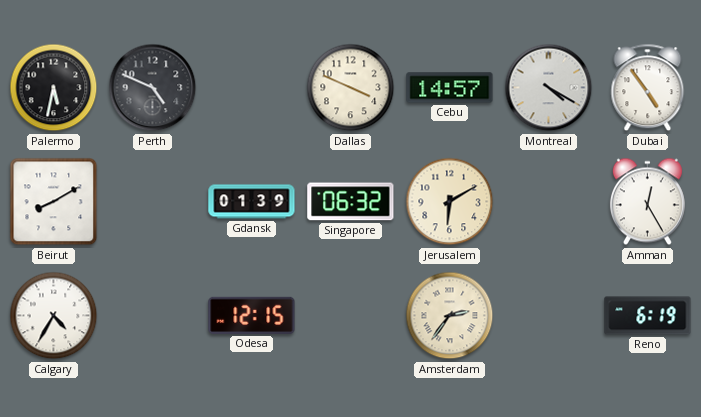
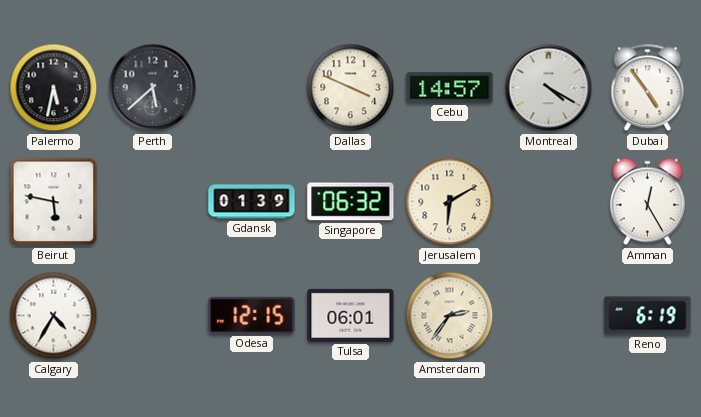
Perth: 4:49 -> 5:38
Beirut: 8:10 -> 5:47
Tulsa: none -> 06:01
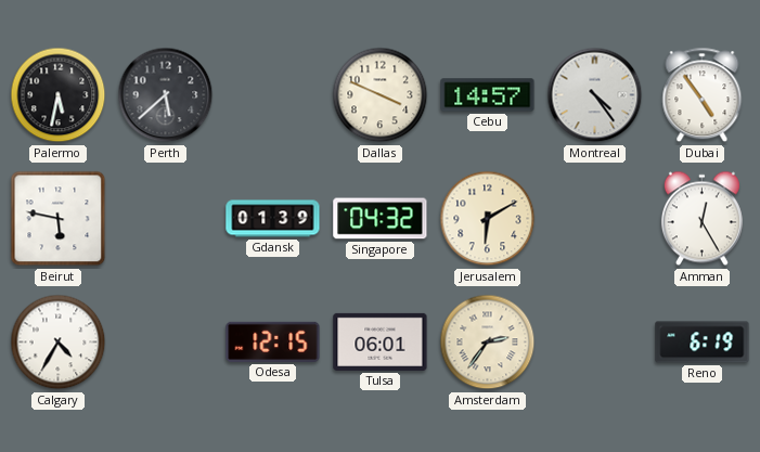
Montreal: 4:20 -> 4:24
Singapore: 06:32 -> 04:32
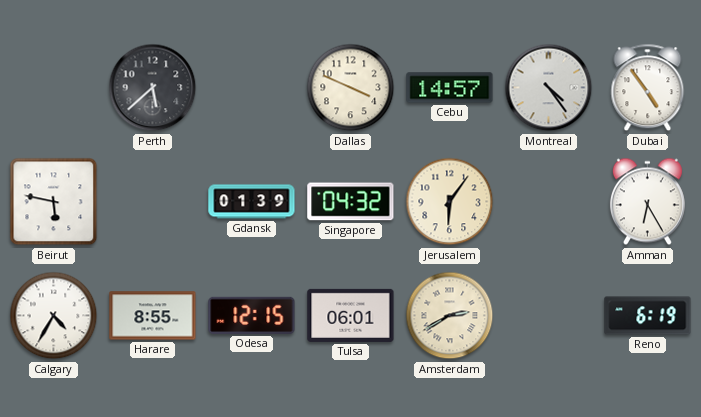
Palermo: 5:32 -> none
Jerusalem: 6:10 -> 6:06
Amman: 12:25 -> 6:25
Harare: none -> 8:55
Amsterdam: 2:36 -> 2:40
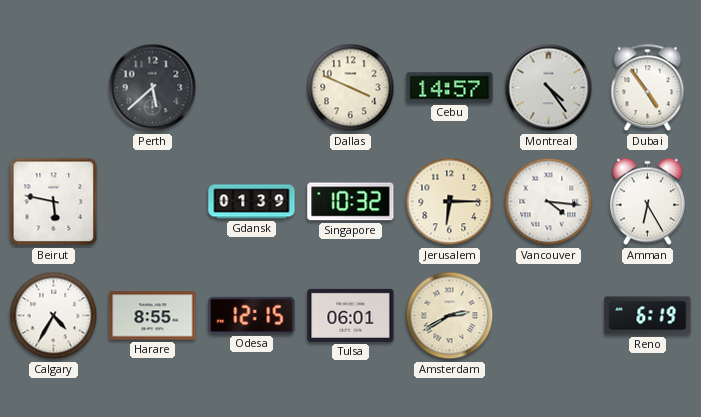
Singapore: 04:32 -> 10:32
Jerusalem: 6:06 -> 6:15
Vancouver: none -> 4:16
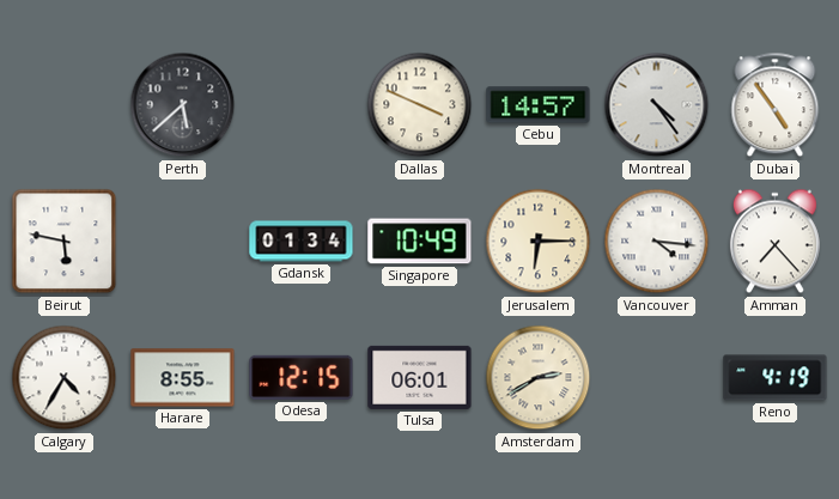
Gdansk: 01:39 -> 01:34
Singapore: 10:32 -> 10:49
Amman: 6:25 -> 7:23
Reno: 6:19 -> 4:19
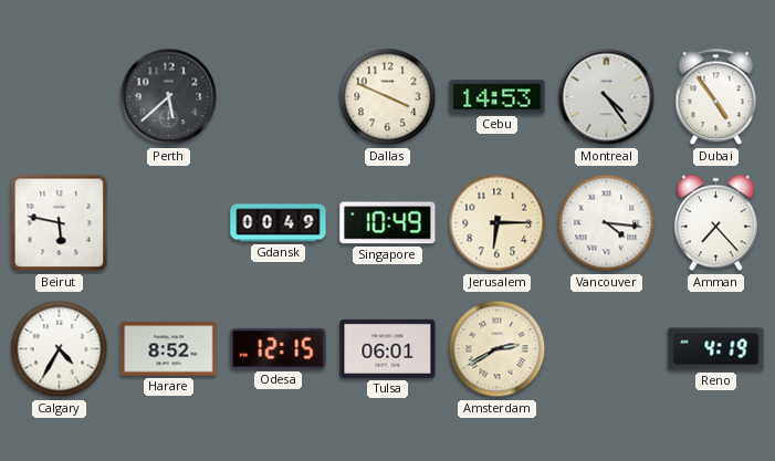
Cebu: 14:57 -> 14:53
Gdansk: 01:34 -> 00:49
Harare: 8:55 -> 8:52
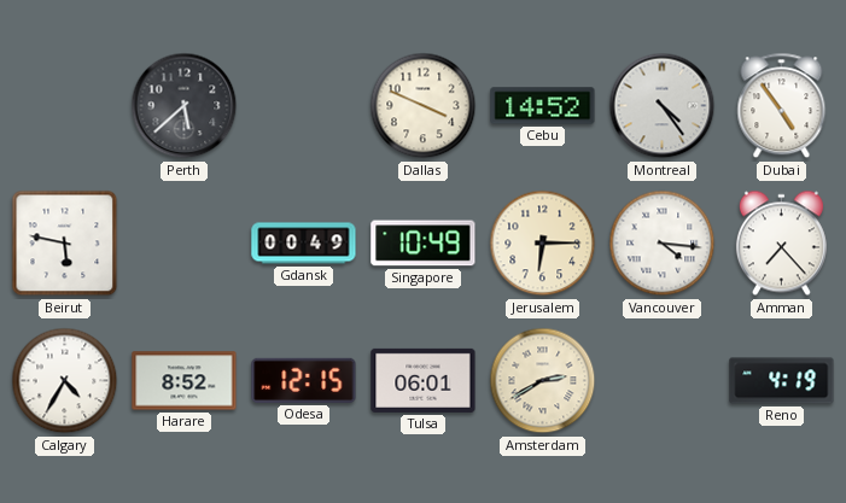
Cebu: 14:53 -> 14:52
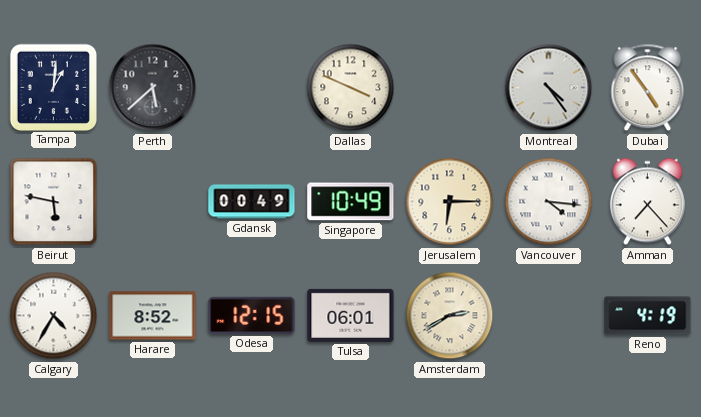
Tampa: none -> 1:01
Cebu: 14:52 -> none
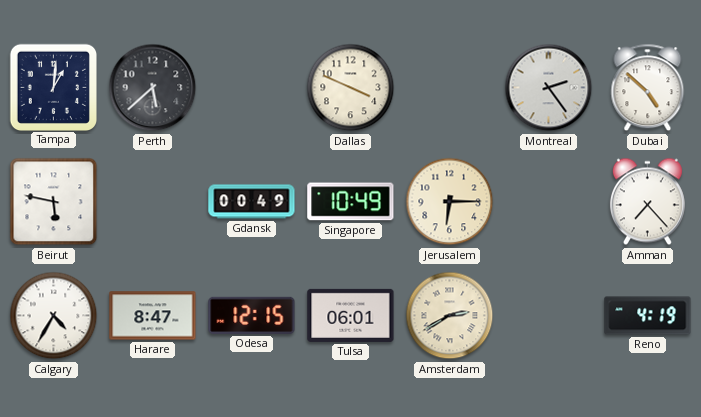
Montreal: 4:24 -> 2:24
Dubai: 4:54 -> 4:52
Vancouver: 4:16 -> none
Harare: 8:52 -> 8:47
